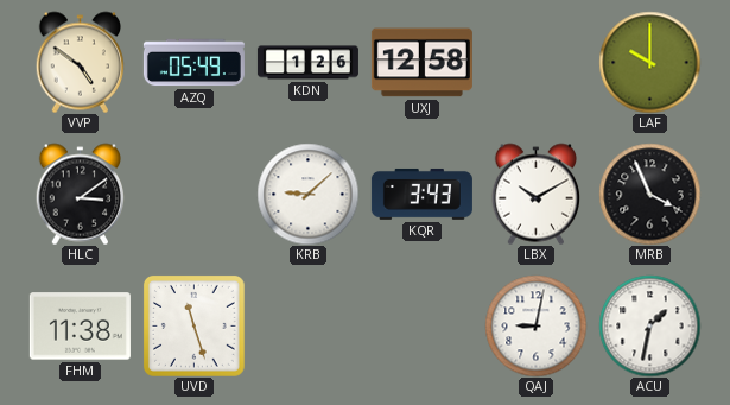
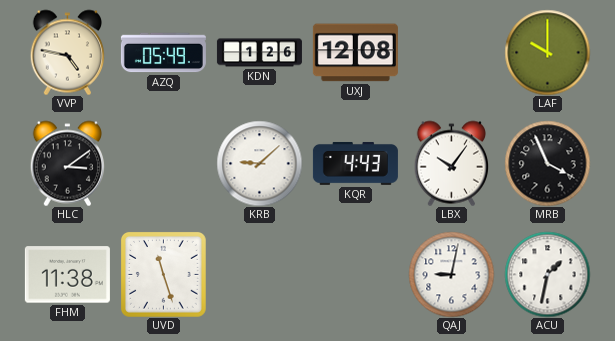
VVP: 4:51 -> 4:47
UXJ: 12:58 -> 12:08
KQR: 3:43 -> 4:43
LBX: 10:10 -> 10:06
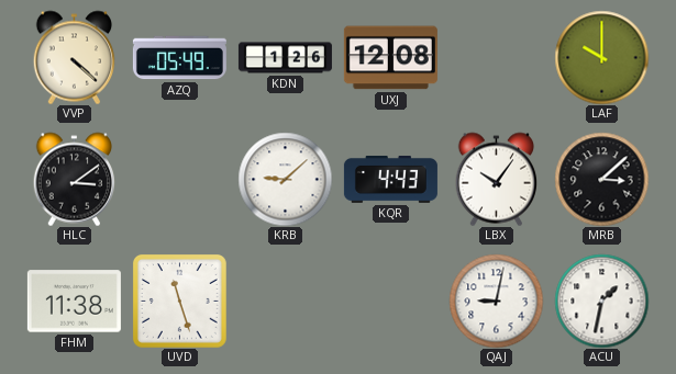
VVP: 4:47 -> 4:22
MRB: 3:56 -> 3:08
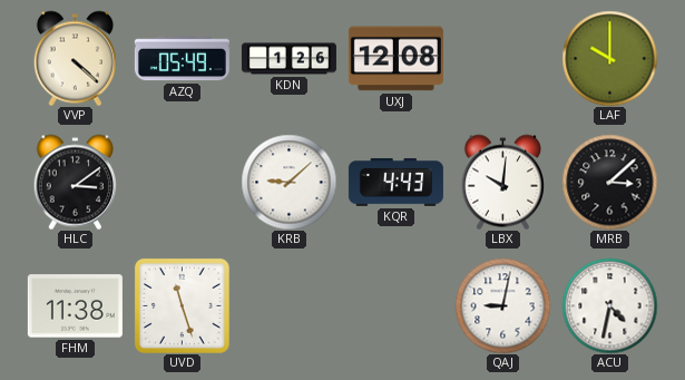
LBX: 10:06 -> 10:01
ACU: 1:32 -> 4:32
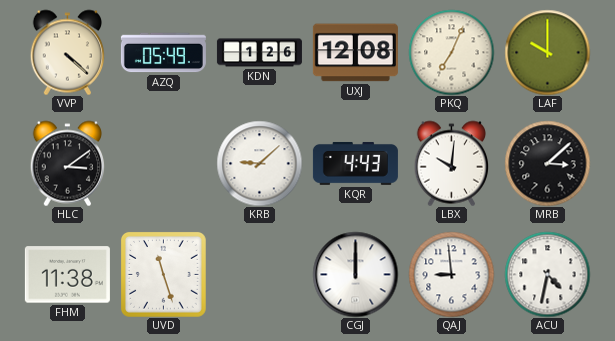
PKQ: none -> 7:04
CGJ: none -> 12:00
QAJ: 9:02 -> 8:59
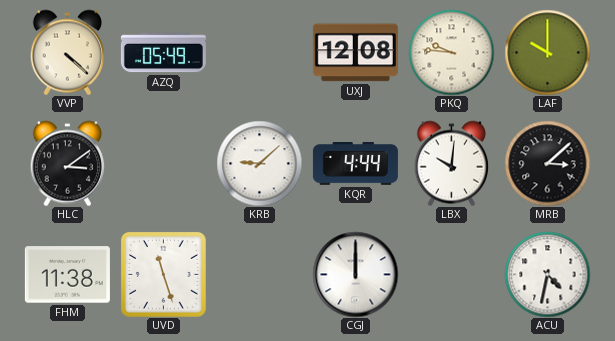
KDN: 1:26 -> none
PKQ: 7:04 -> 9:46
KQR: 4:43 -> 4:44
QAJ: 8:59 -> none
